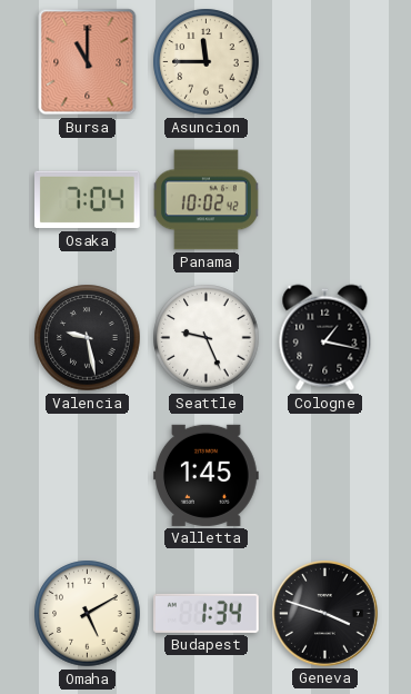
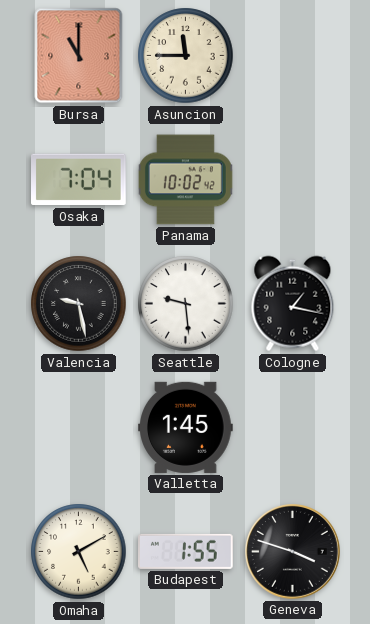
Seattle: 9:26 -> 9:29
Budapest: 1:34 -> 1:55
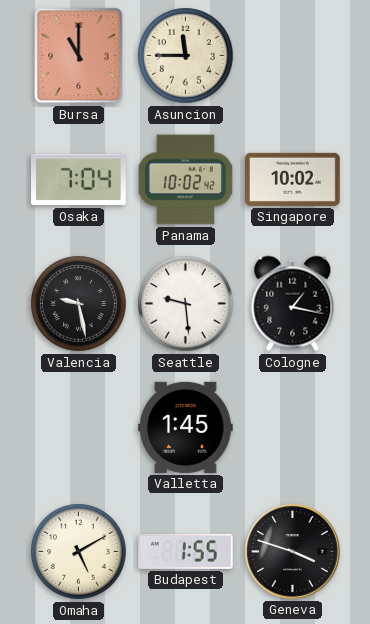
Singapore: none -> 10:02
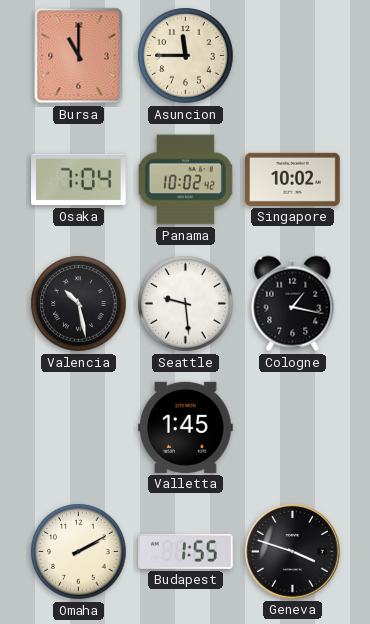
Valencia: 9:28 -> 10:28
Omaha: 5:10 -> 2:10
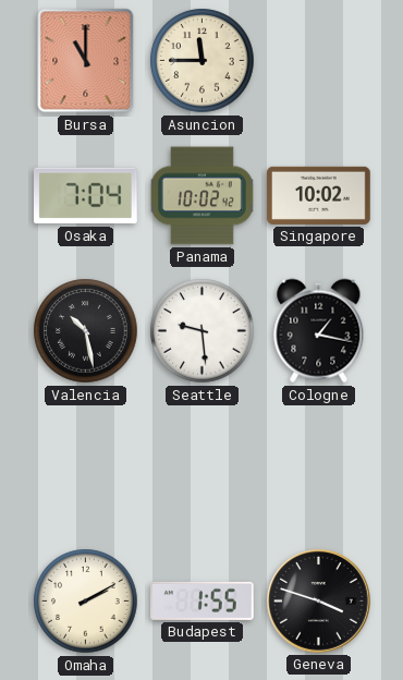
Valletta: 1:45 -> none
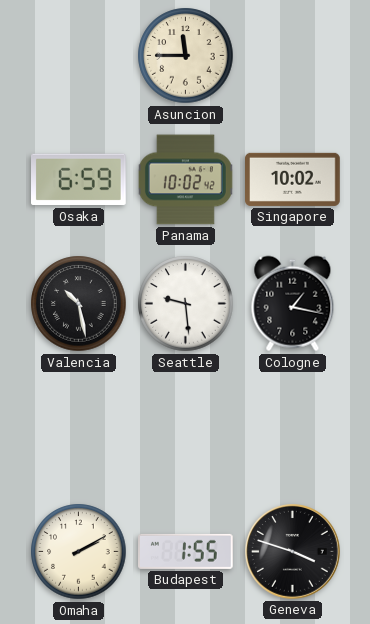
Bursa: 11:00 -> none
Osaka: 7:04 -> 6:59
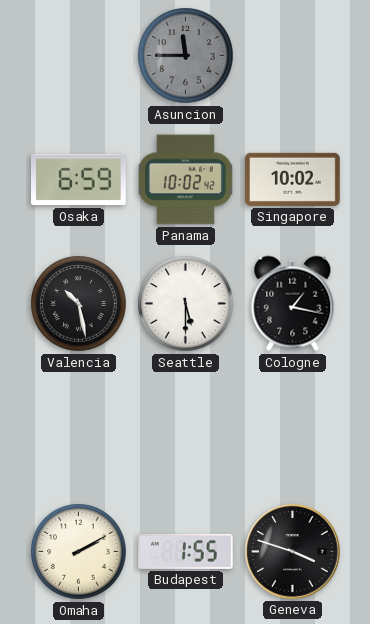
Asuncion dial: cream -> grey
Seattle: 9:29 -> 5:30
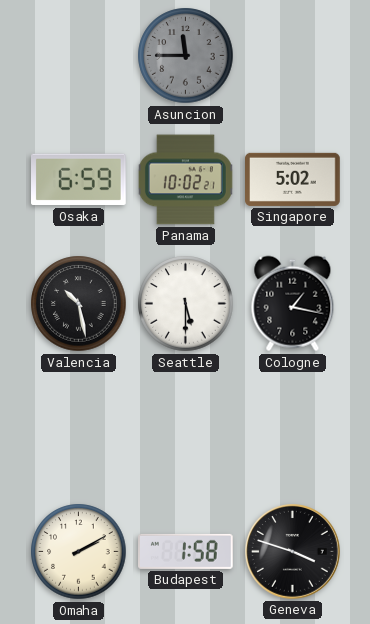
Panama: 10:02:42 -> 10:02:21
Singapore: 10:02 -> 5:02
Budapest: 1:55 -> 1:58
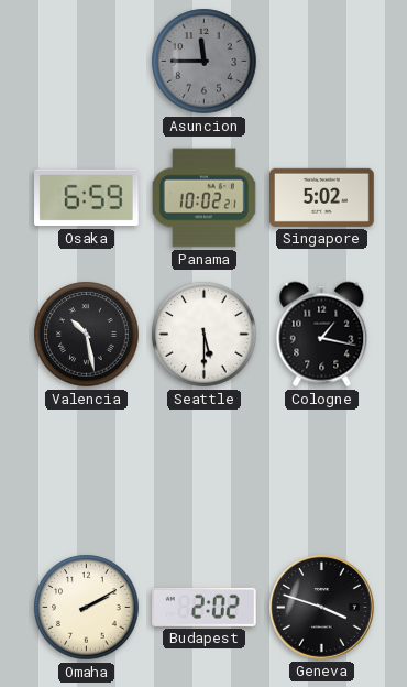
Budapest: 1:58 -> 2:02
